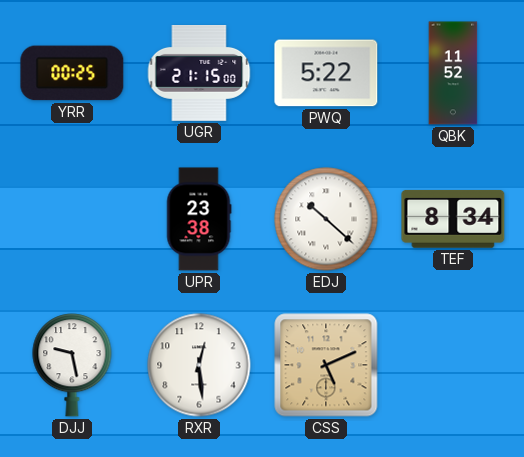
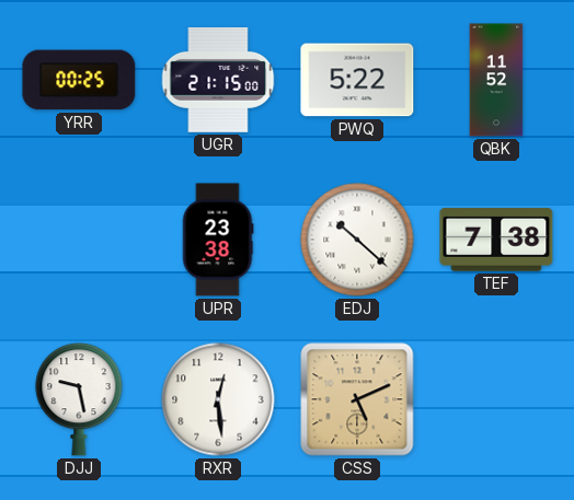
TEF: 8:34 -> 7:38
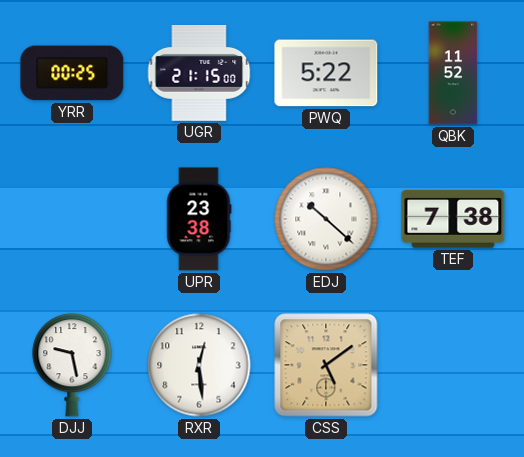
CSS: 5:11 -> 5:09
